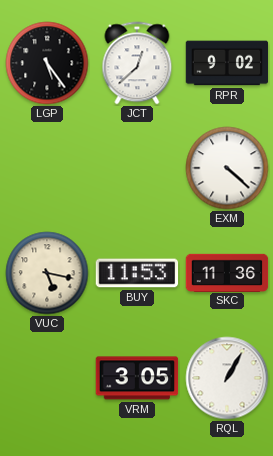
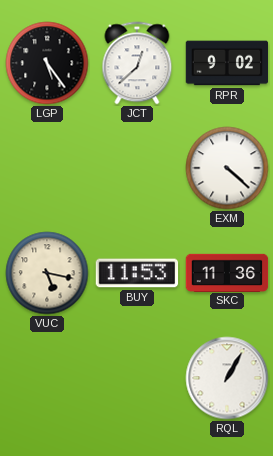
VRM: 3:05 -> none
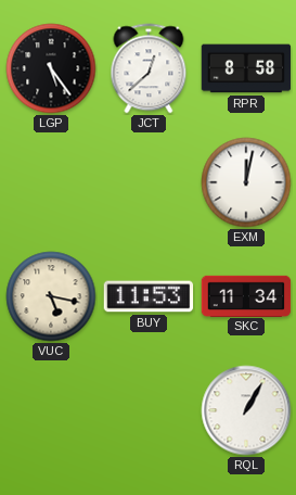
RPR: 9:02 -> 8:58
EXM: 4:22 -> 12:02
SKC: 11:36 -> 11:34
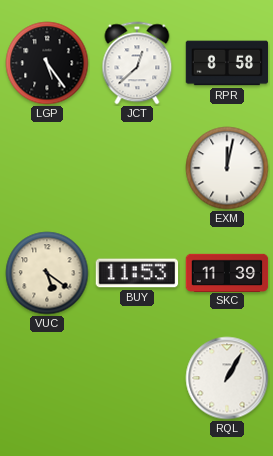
VUC: 5:17 -> 5:21
SKC: 11:34 -> 11:39
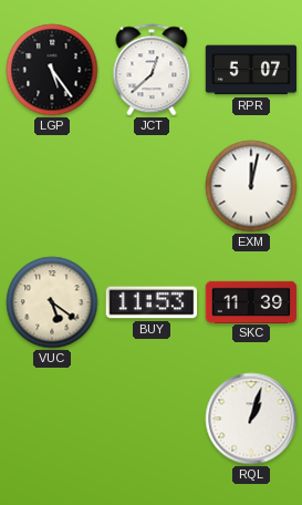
RPR: 8:58 -> 5:07
RQL: 1:05 -> 1:03
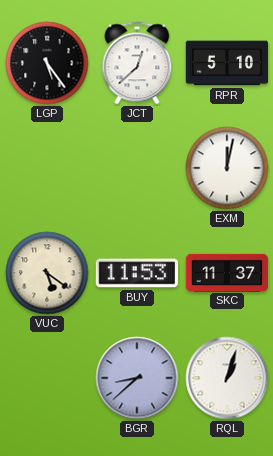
RPR: 5:07 -> 5:10
SKC: 11:39 -> 11:37
BGR: none -> 8:38
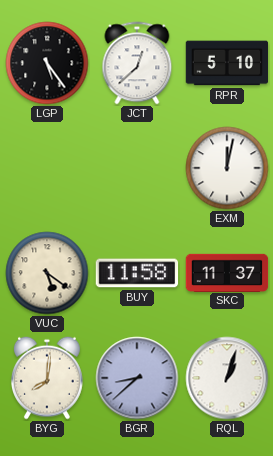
BUY: 11:53 -> 11:58
BYG: none -> 8:01
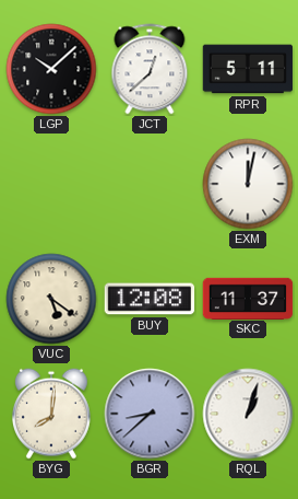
LGP: 5:24 -> 10:08
RPR: 5:10 -> 5:11
BUY: 11:58 -> 12:08
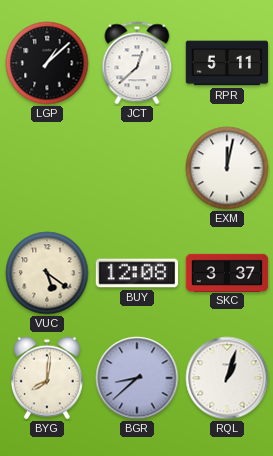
LGP: 10:08 -> 1:08
SKC: 11:37 -> 3:37
